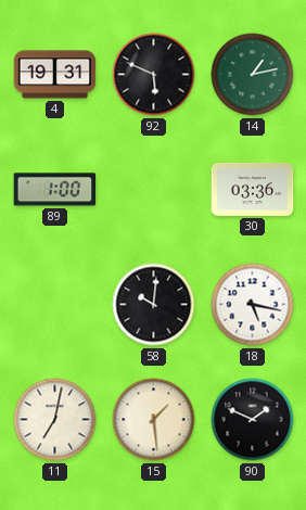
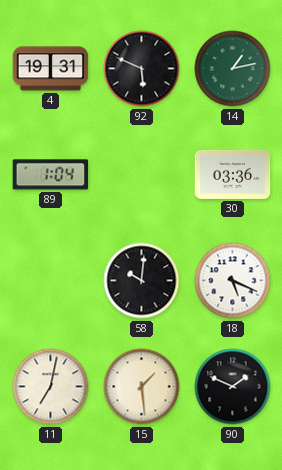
89: 1:00 -> 1:04
18: 5:17 -> 5:19
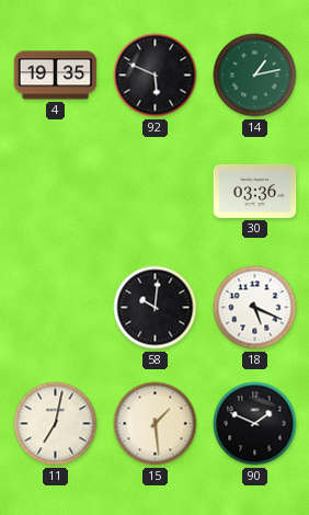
4: 19:31 -> 19:35
89: 1:04 -> none
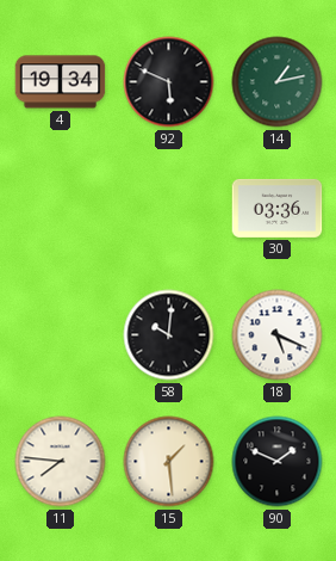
4: 19:35 -> 19:34
11: 7:02 -> 7:46
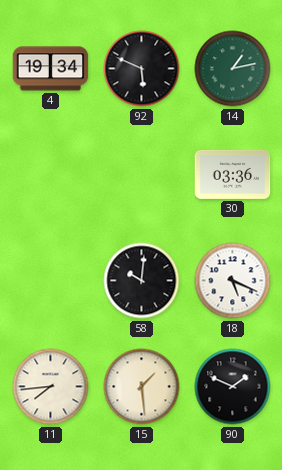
11: 7:46 -> 7:44
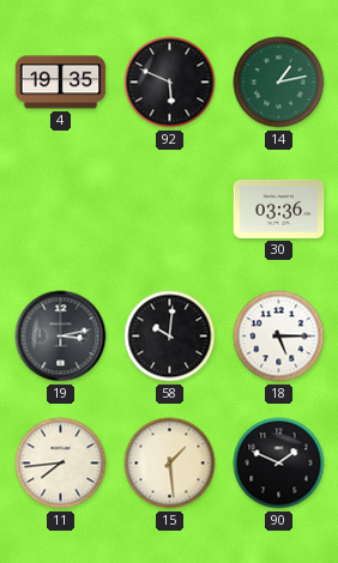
4: 19:34 -> 19:35
19: none -> 3:13
18: 5:19 -> 5:15
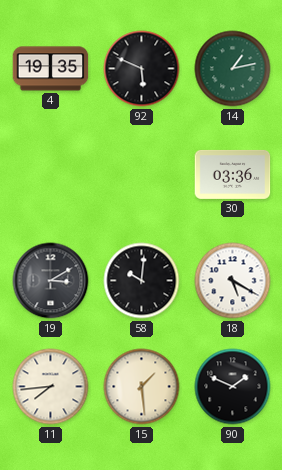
19: 3:13 -> 3:10
18: 5:15 -> 5:20
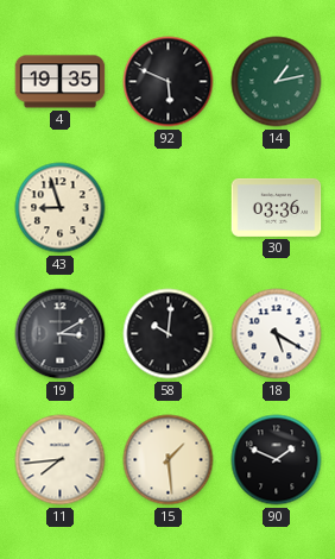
43: none -> 8:57
